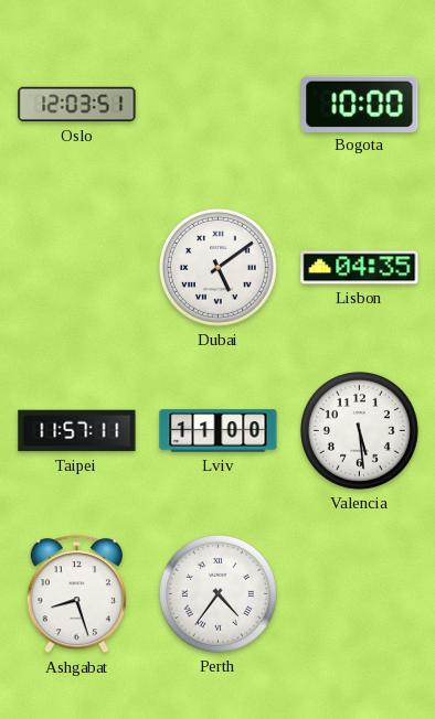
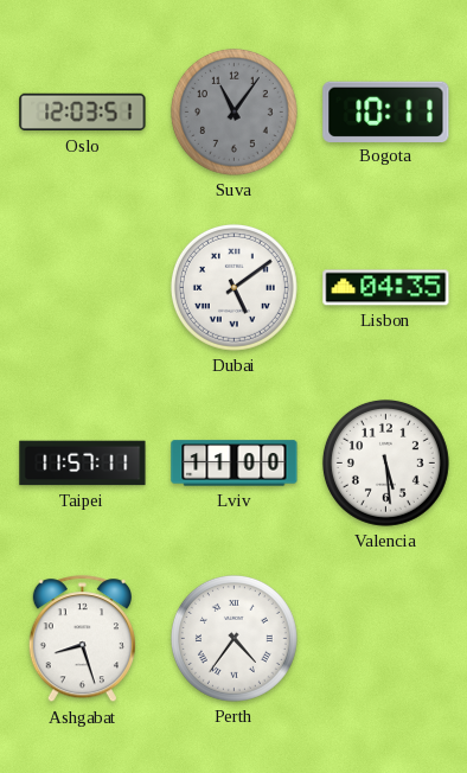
Suva: none -> 11:06
Bogota: 10:00 -> 10:11
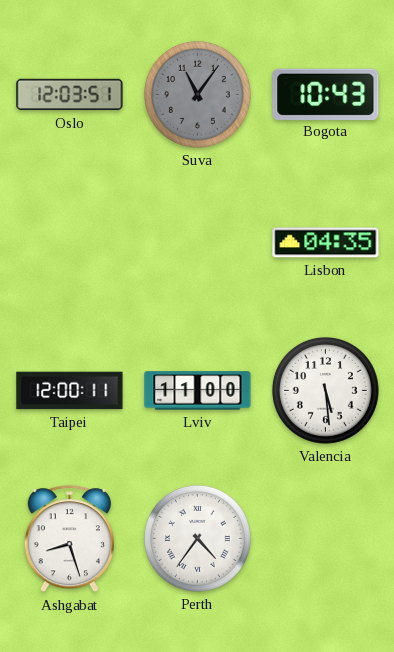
Bogota: 10:11 -> 10:43
Dubai: 5:09 -> none
Taipei: 11:57 -> 12:00
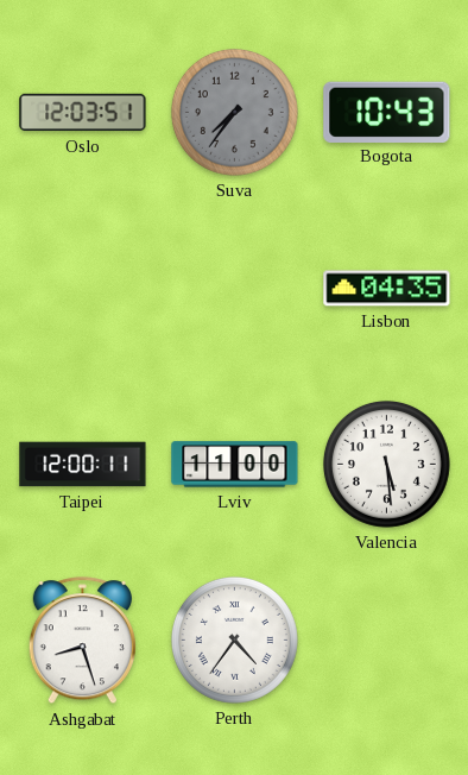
Suva: 11:06 -> 7:36
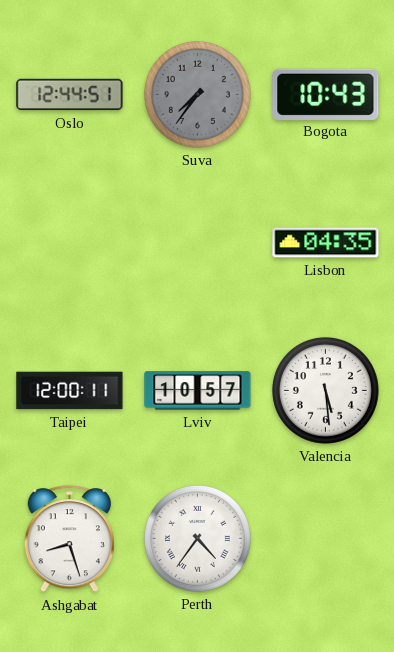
Oslo: 12:03 -> 12:44
Lviv: 11:00 -> 10:57
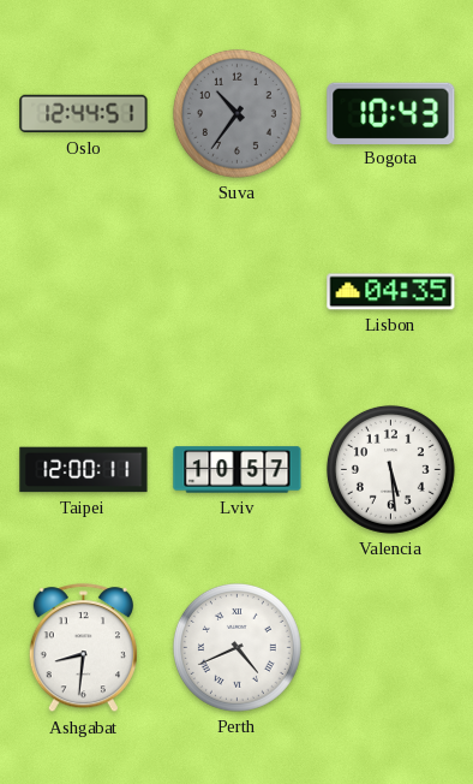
Suva: 7:36 -> 10:36
Ashgabat: 8:27 -> 8:31
Perth: 4:36 -> 4:41
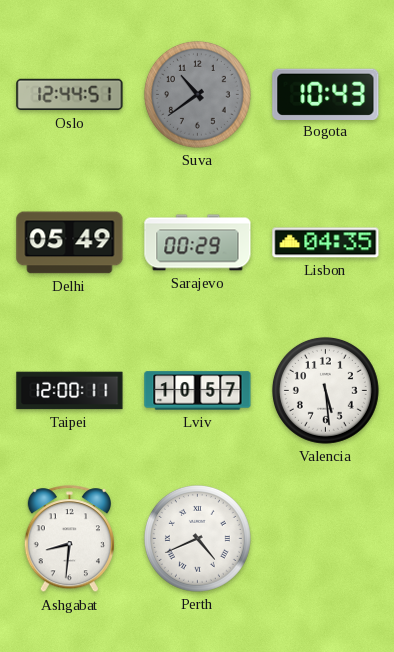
Suva: 10:36 -> 10:39
Delhi: none -> 05:49
Sarajevo: none -> 00:29
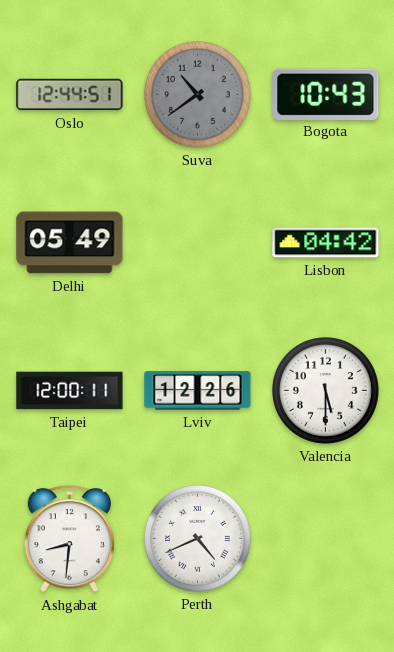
Sarajevo: 00:29 -> none
Lisbon: 04:35 -> 04:42
Lviv: 10:57 -> 12:26
Valencia: 5:29 -> 5:30
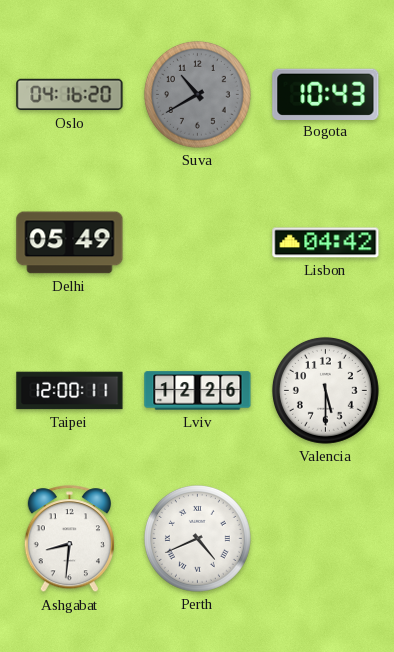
Oslo: 12:44 -> 04:16
Suva: 10:39 -> 10:40
